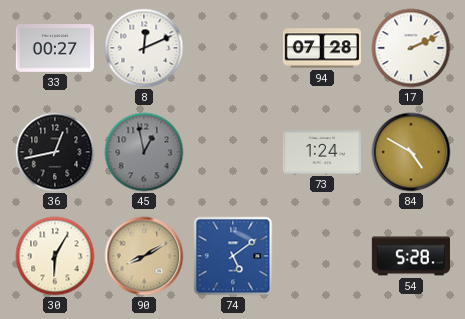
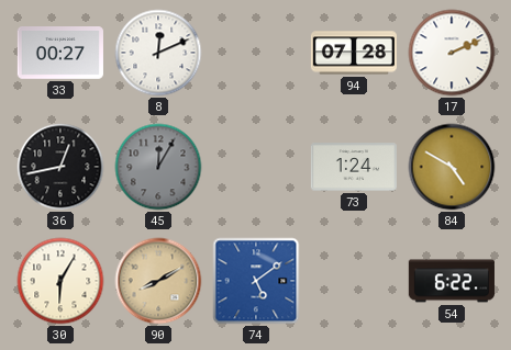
45: 12:58 -> 12:05
54: 5:28 -> 6:22
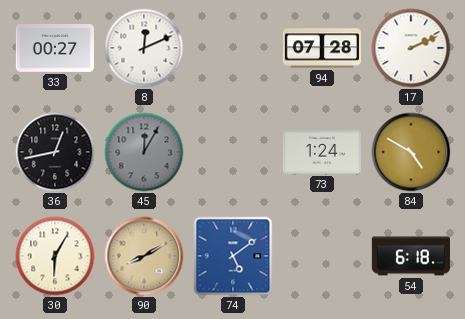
54: 6:22 -> 6:18
